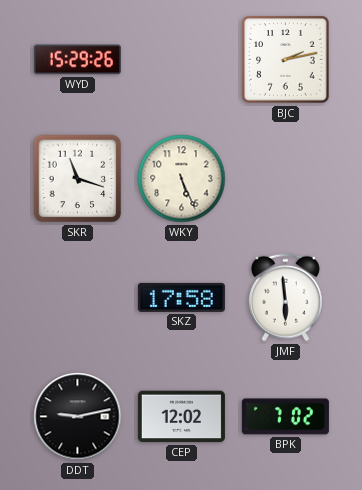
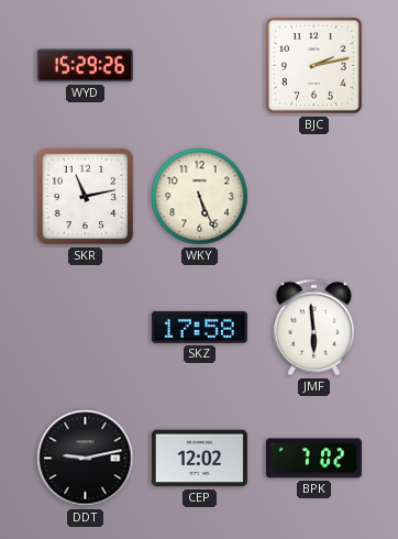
SKR: 11:18 -> 11:13
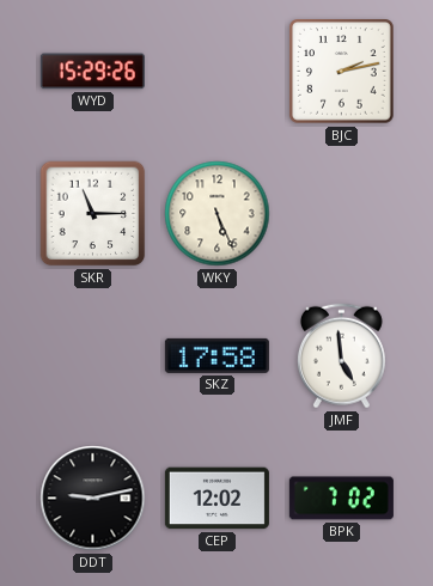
SKR: 11:13 -> 11:15
JMF: 5:59 -> 4:59
